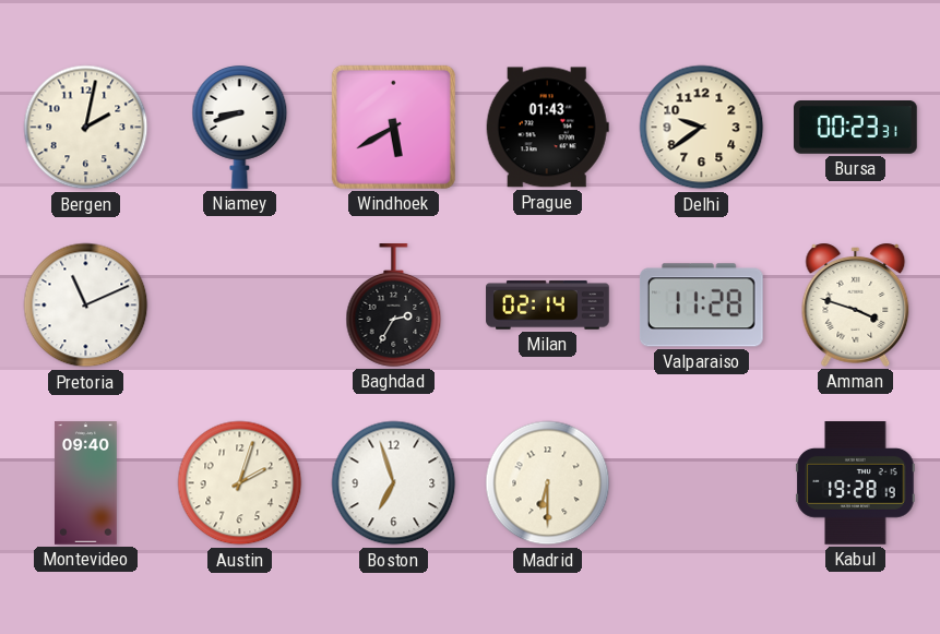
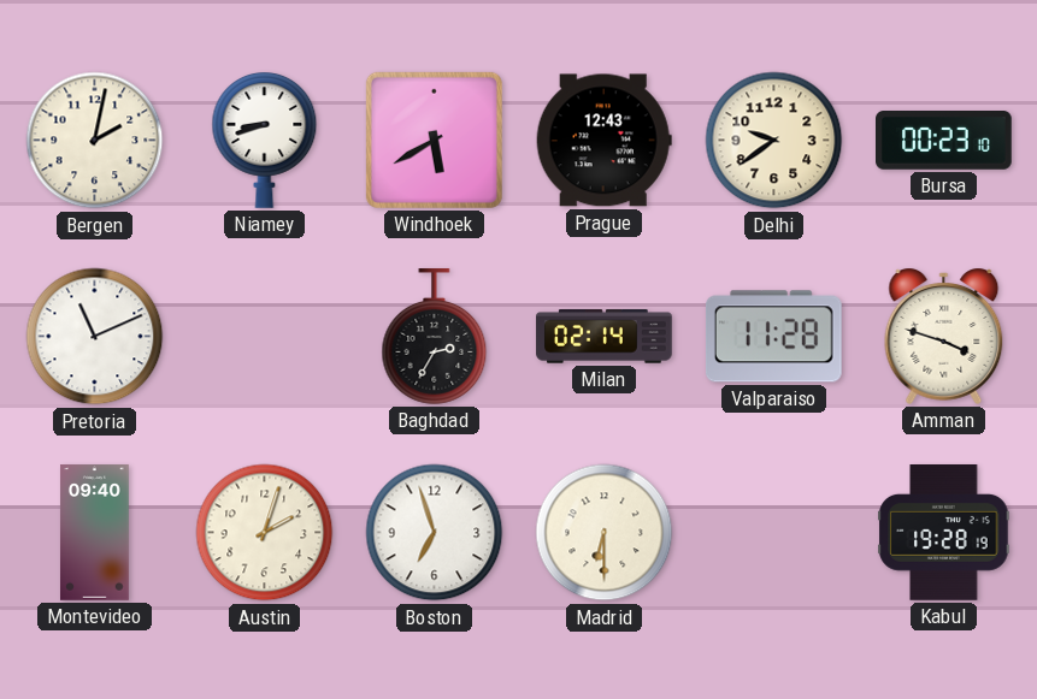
Prague: 01:43 -> 12:43
Bursa: 00:23:31 -> 00:23:10
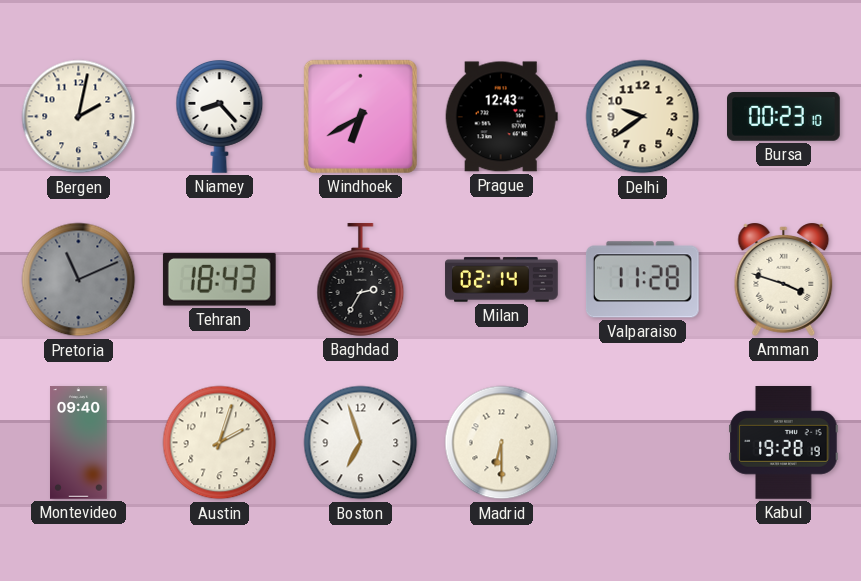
Niamey: 8:42 -> 8:23
Windhoek: 5:40 -> 6:40
Pretoria dial: white -> grey
Tehran: none -> 18:43
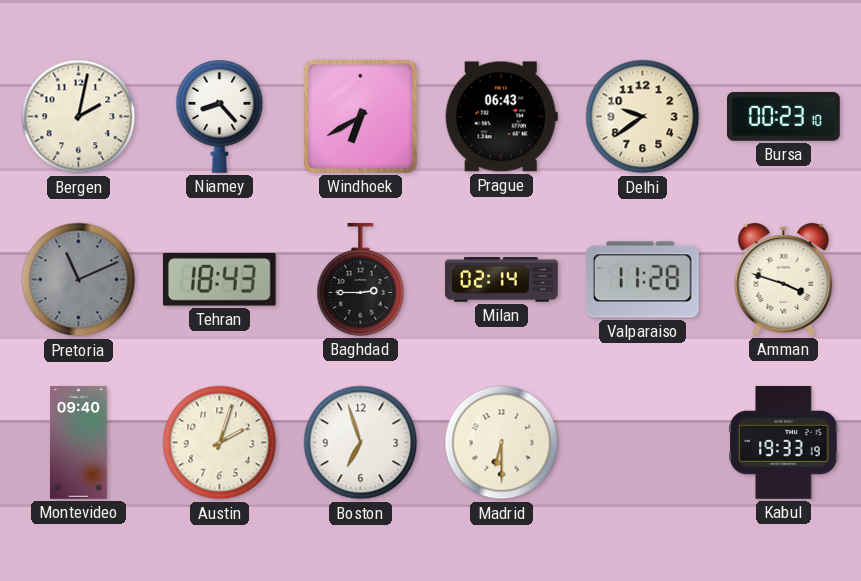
Prague: 12:43 -> 06:43
Baghdad: 2:35 -> 2:45
Kabul: 19:28 -> 19:33
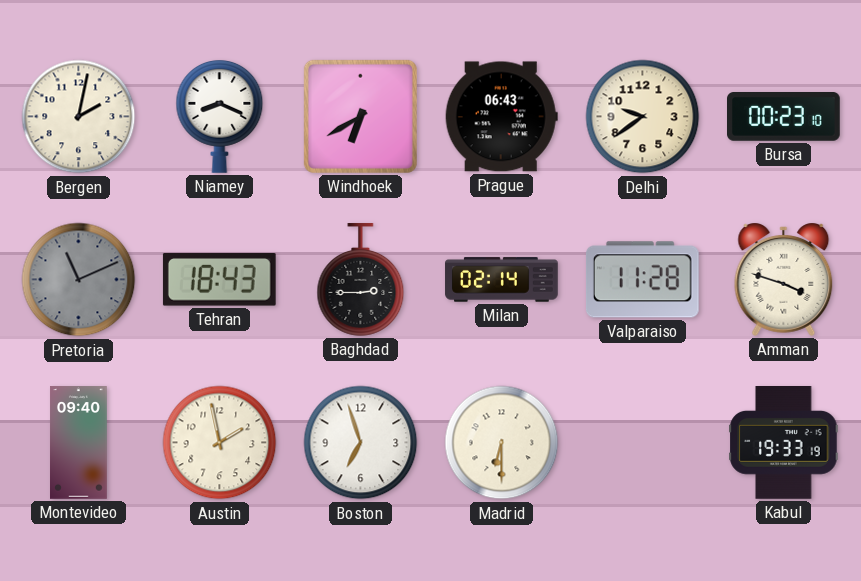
Niamey: 8:23 -> 8:19
Austin: 2:03 -> 1:58
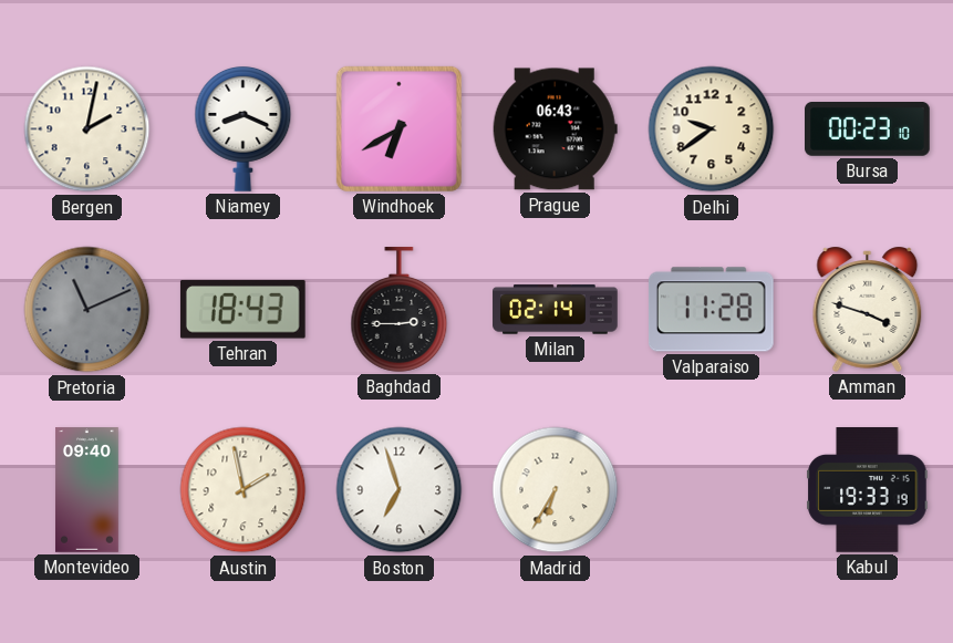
Madrid: 6:30 -> 6:35
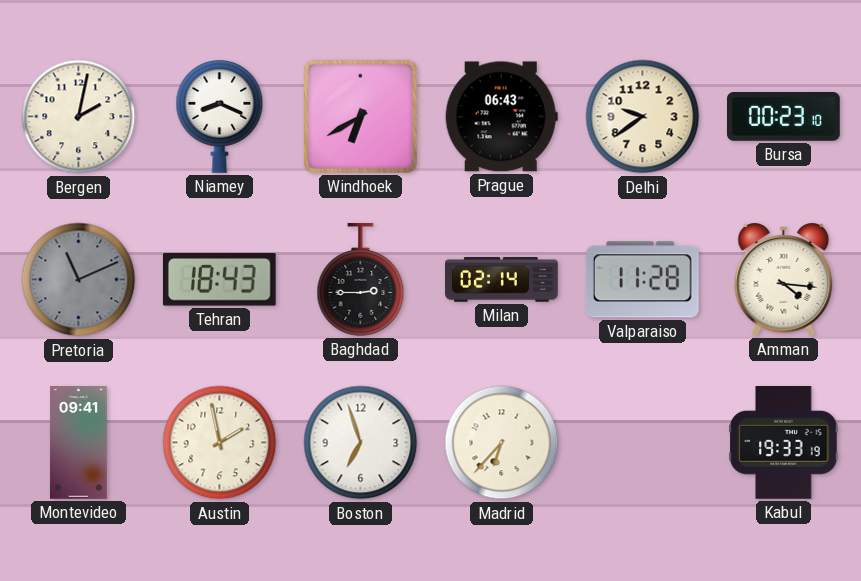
Amman: 3:48 -> 4:16
Montevideo: 09:40 -> 09:41
Madrid: 6:35 -> 6:37
